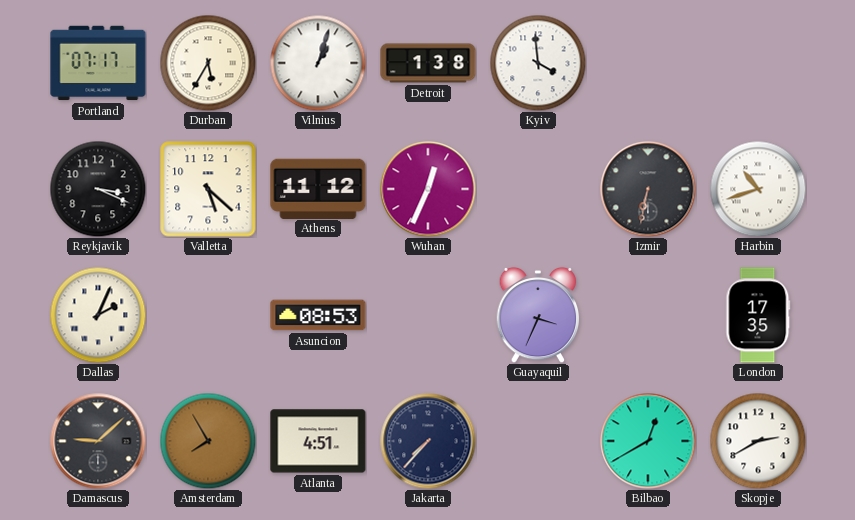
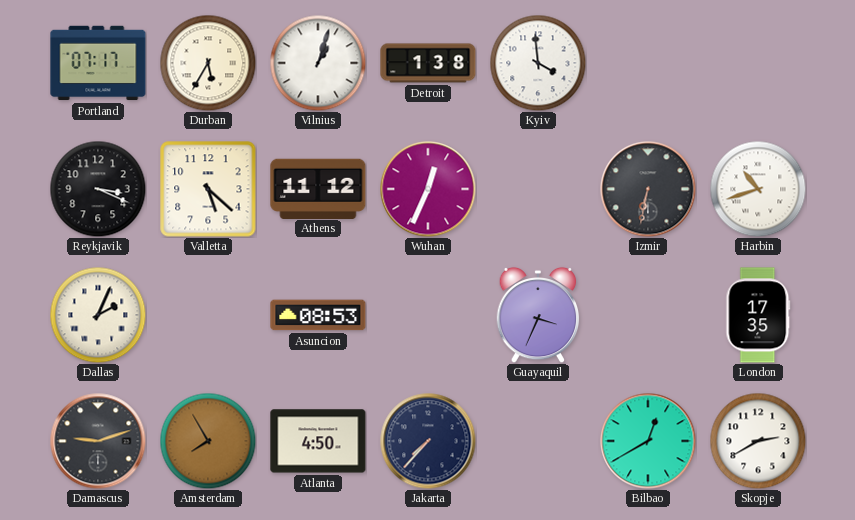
Damascus: 9:08 -> 9:12
Atlanta: 4:51 -> 4:50
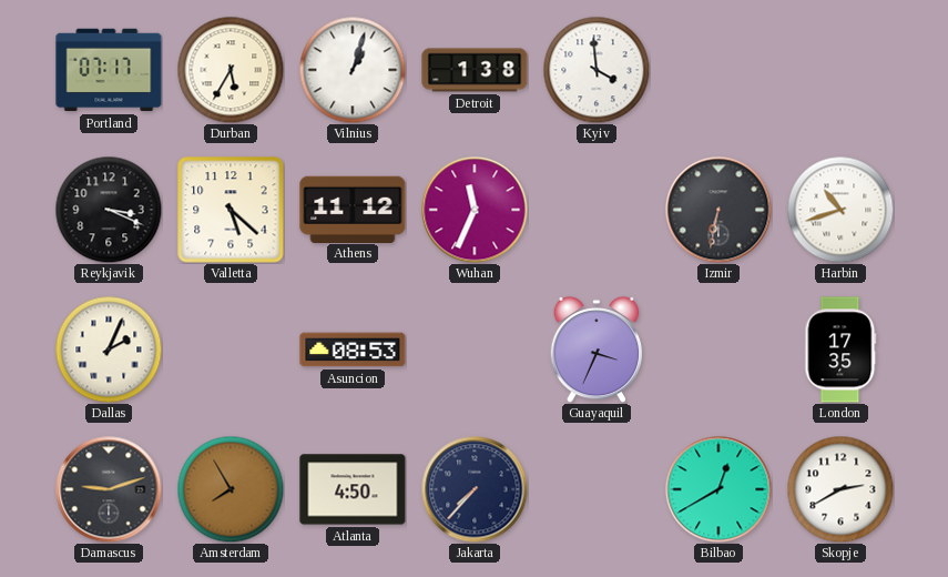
Wuhan: 12:34 -> 11:34
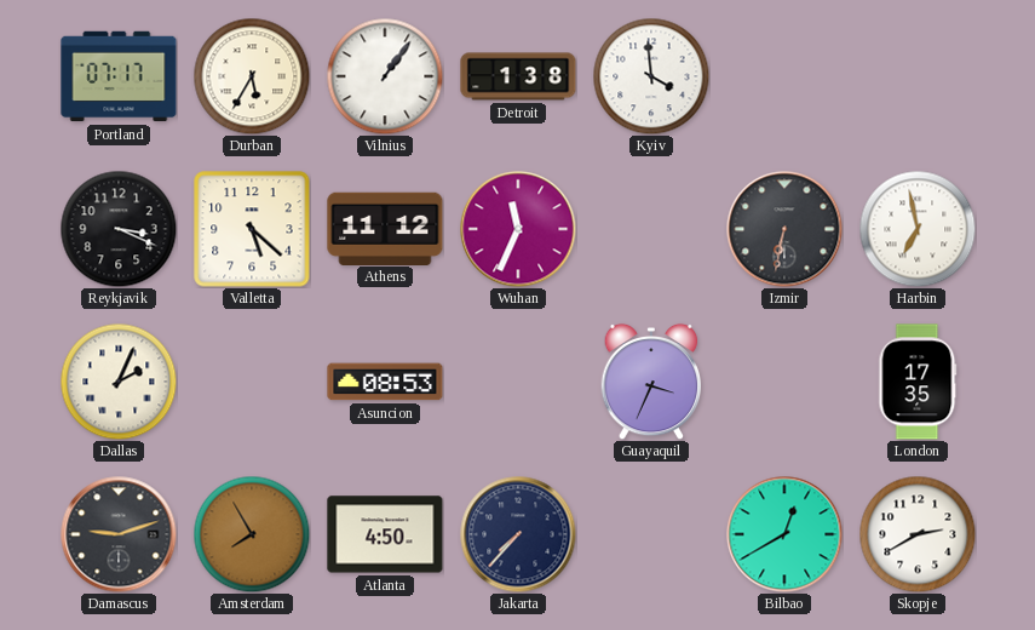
Vilnius: 1:03 -> 1:06
Harbin: 10:42 -> 6:58
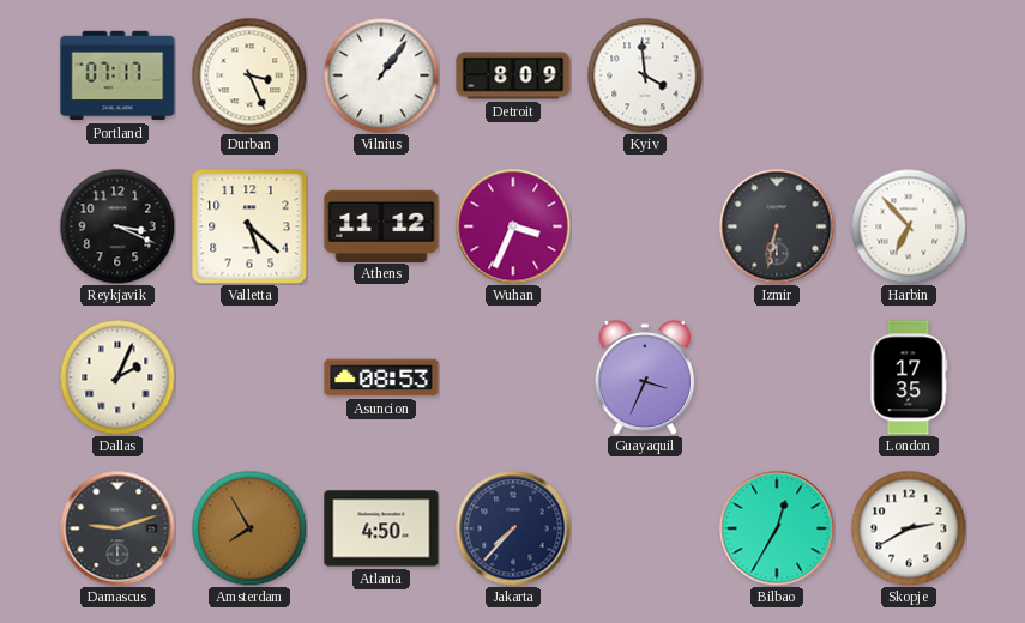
Durban: 5:35 -> 3:26
Detroit: 1:38 -> 8:09
Wuhan: 11:34 -> 3:34
Harbin: 6:58 -> 6:53
Bilbao: 12:40 -> 12:35
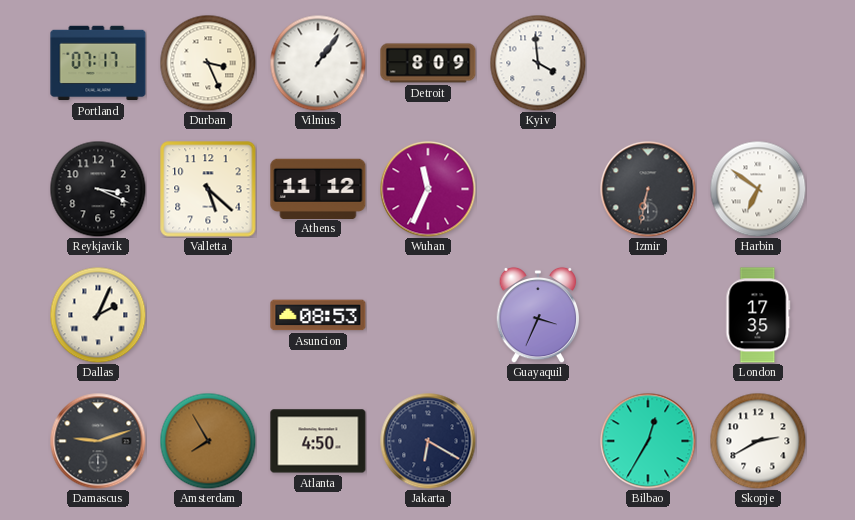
Wuhan: 3:34 -> 11:34
Harbin: 6:53 -> 6:51
Jakarta: 7:37 -> 6:20
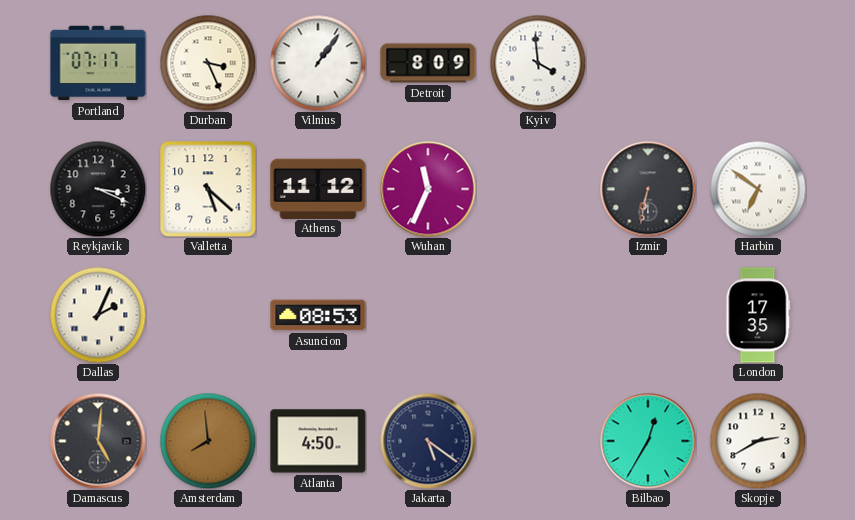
Guayaquil: 3:34 -> none
Damascus: 9:12 -> 5:01
Amsterdam: 7:55 -> 7:59
Jakarta: 6:20 -> 5:21
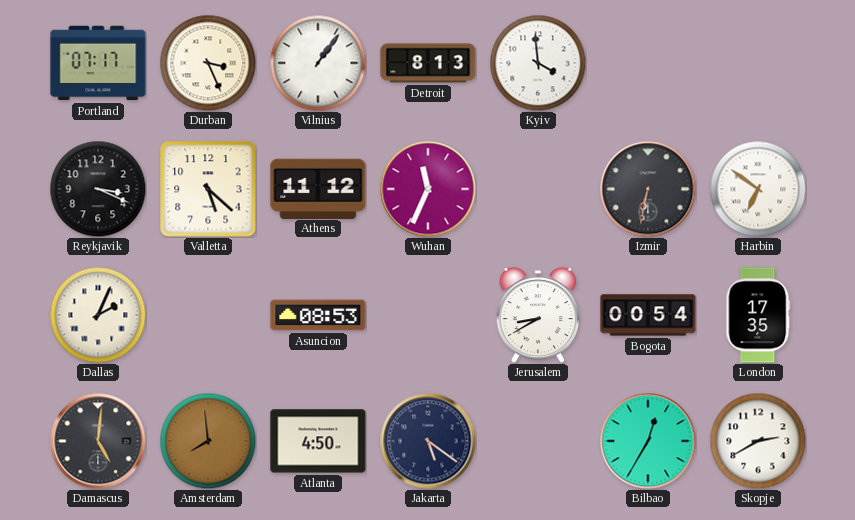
Detroit: 8:09 -> 8:13
Jerusalem: none -> 8:40
Bogota: none -> 00:54
